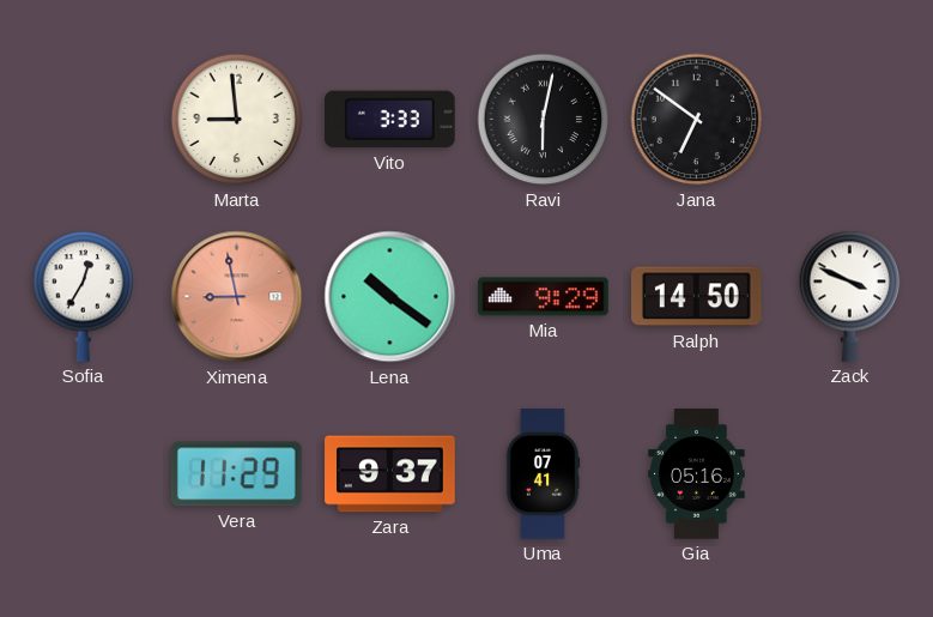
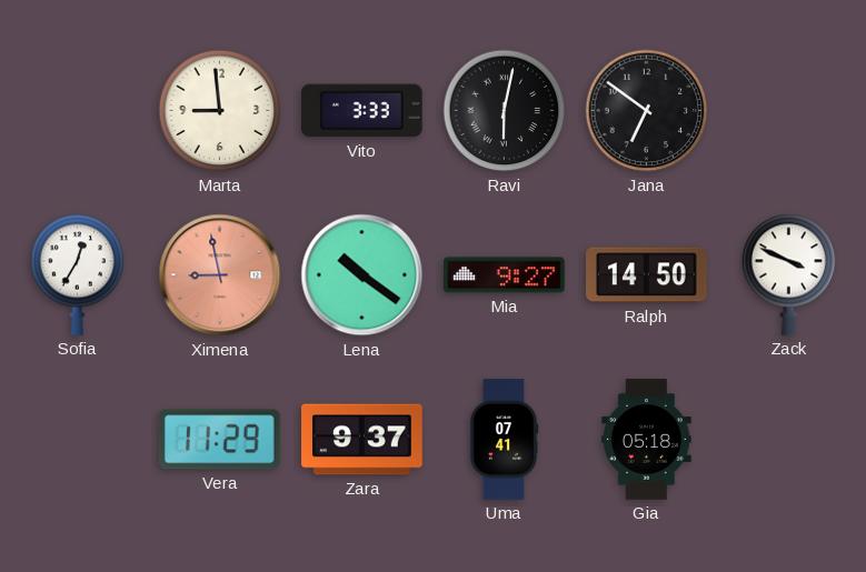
Mia: 9:29 -> 9:27
Gia: 05:16 -> 05:18
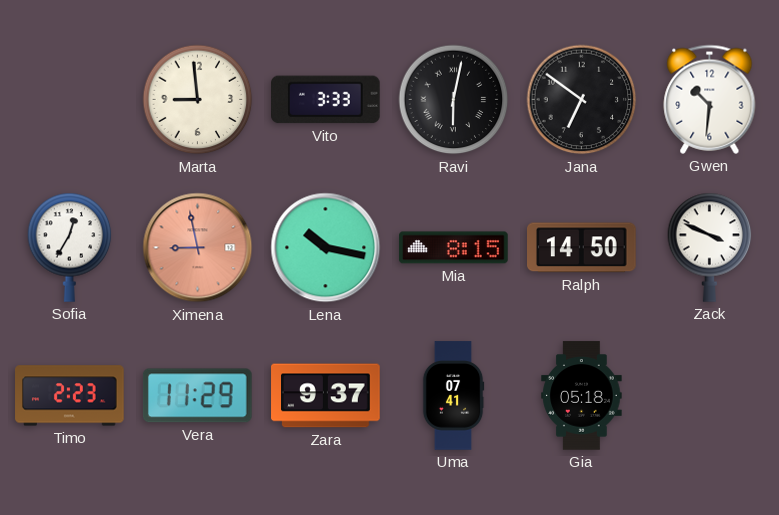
Gwen: none -> 10:31
Lena: 10:21 -> 10:17
Mia: 9:27 -> 8:15
Timo: none -> 2:23
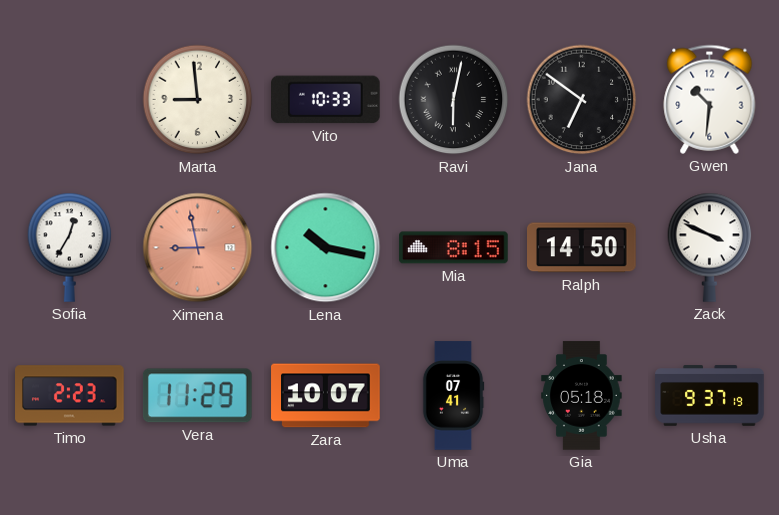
Vito: 3:33 -> 10:33
Zara: 9:37 -> 10:07
Usha: none -> 9:37
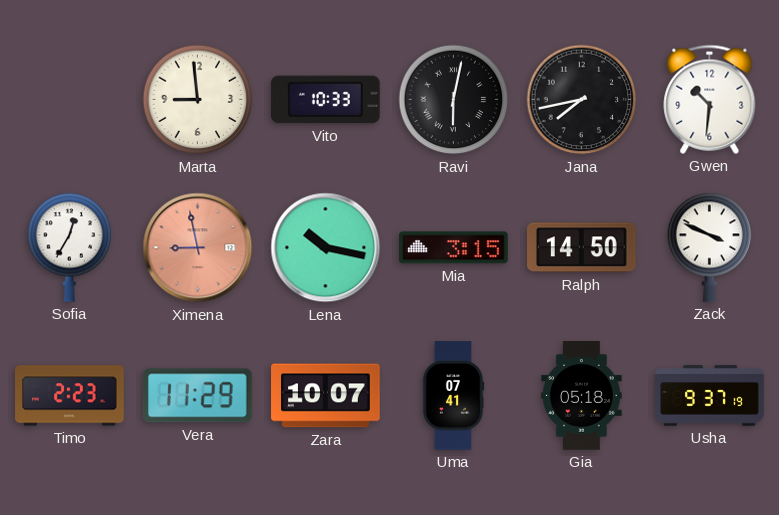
Jana: 6:51 -> 7:43
Mia: 8:15 -> 3:15
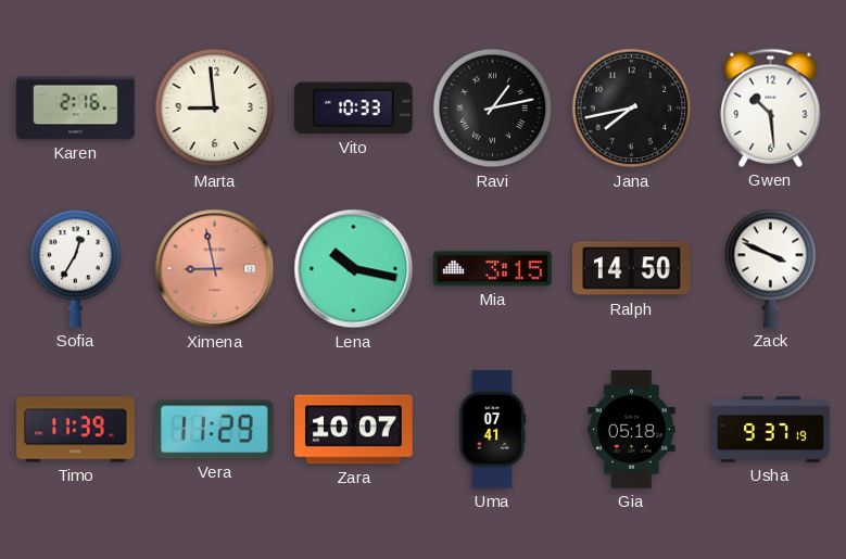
Karen: none -> 2:16
Ravi: 6:02 -> 1:13
Gwen: 10:31 -> 10:29
Timo: 2:23 -> 11:39
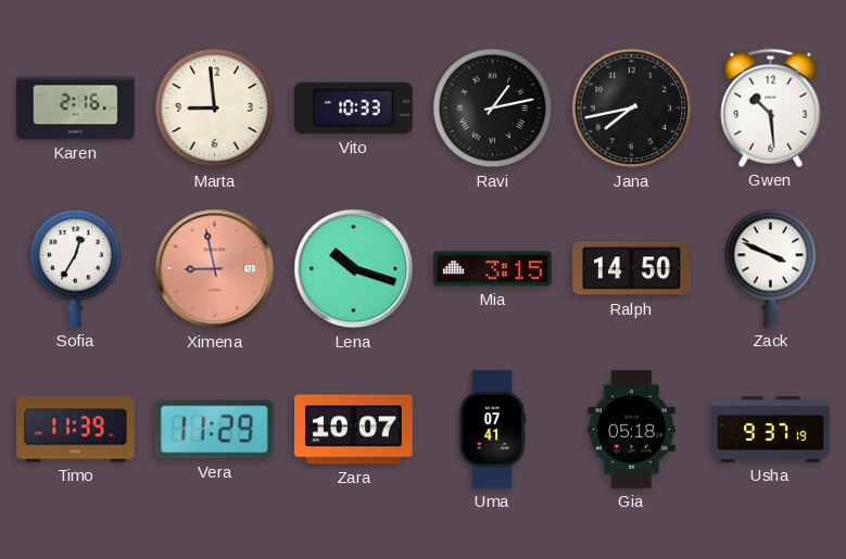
Lena: 10:17 -> 10:18
